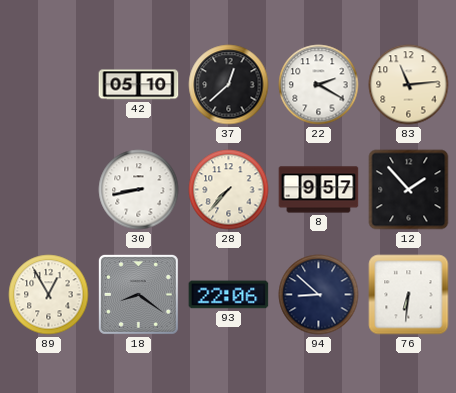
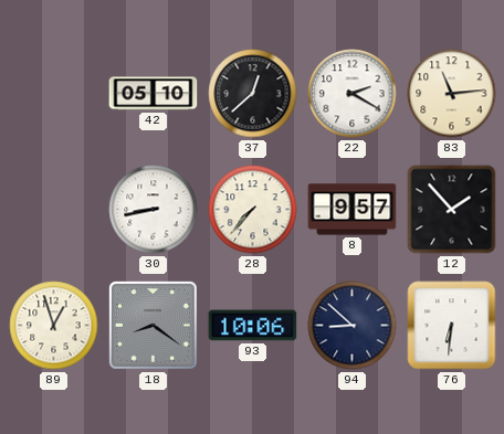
89: 12:55 -> 12:57
93: 22:06 -> 10:06
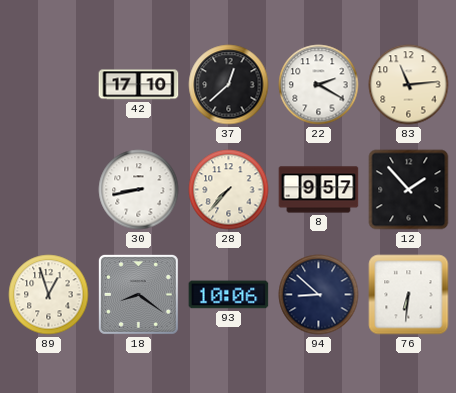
42: 05:10 -> 17:10
